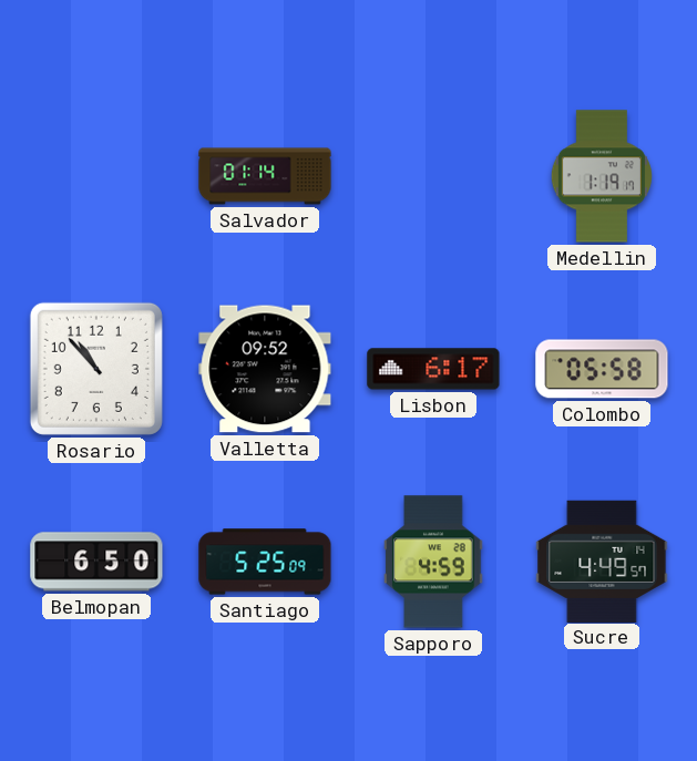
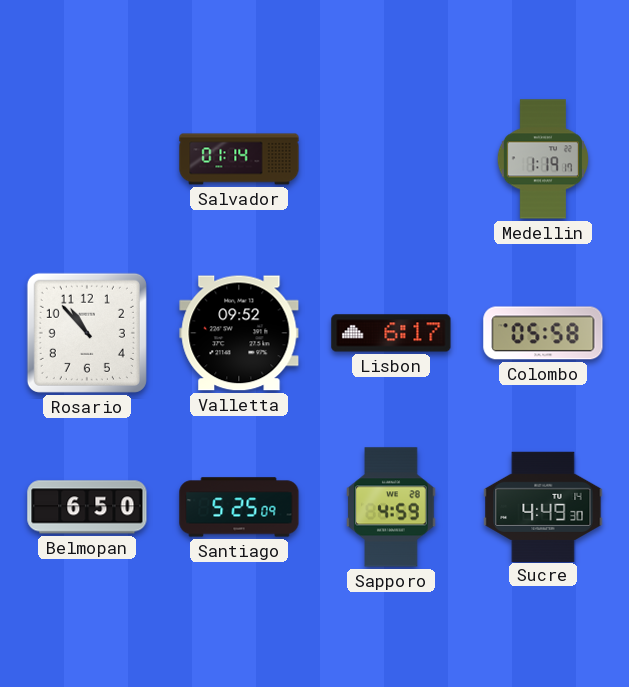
Sucre: 4:49:57 -> 4:49:30
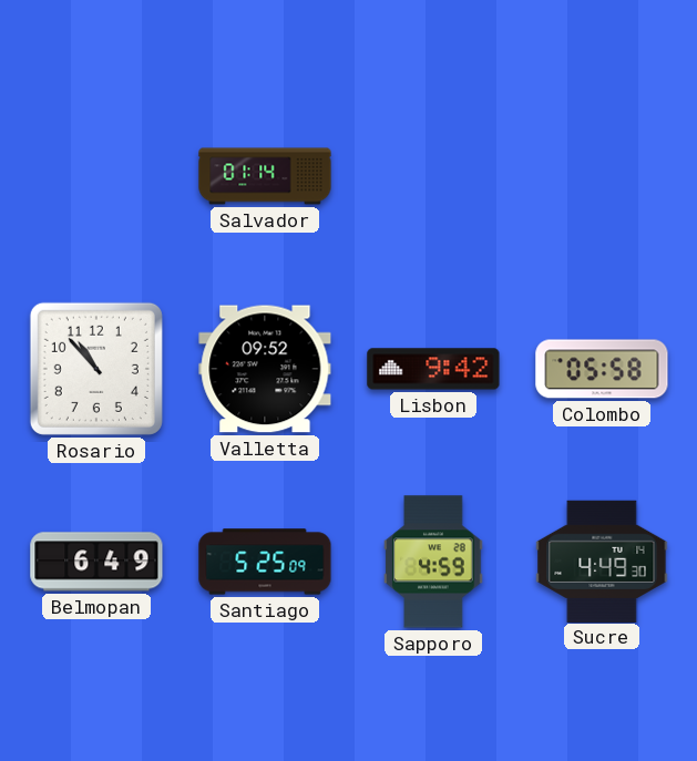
Medellin: 1:19 -> none
Lisbon: 6:17 -> 9:42
Belmopan: 6:50 -> 6:49
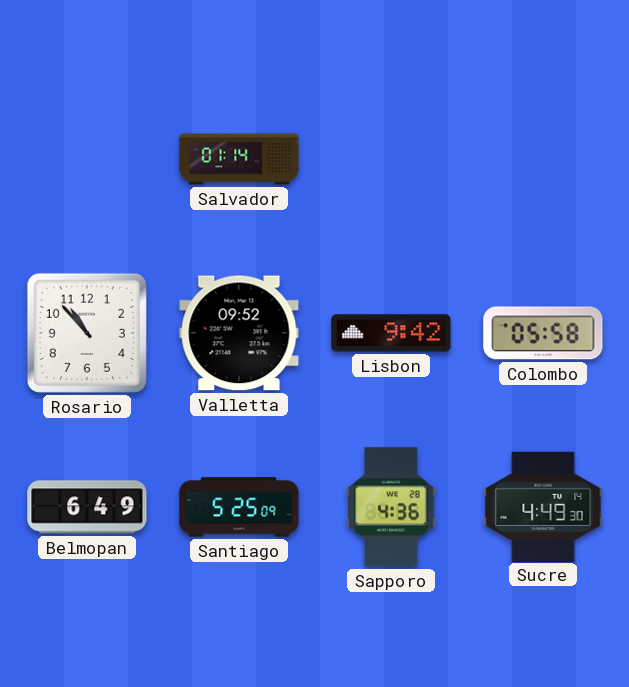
Sapporo: 4:59 -> 4:36
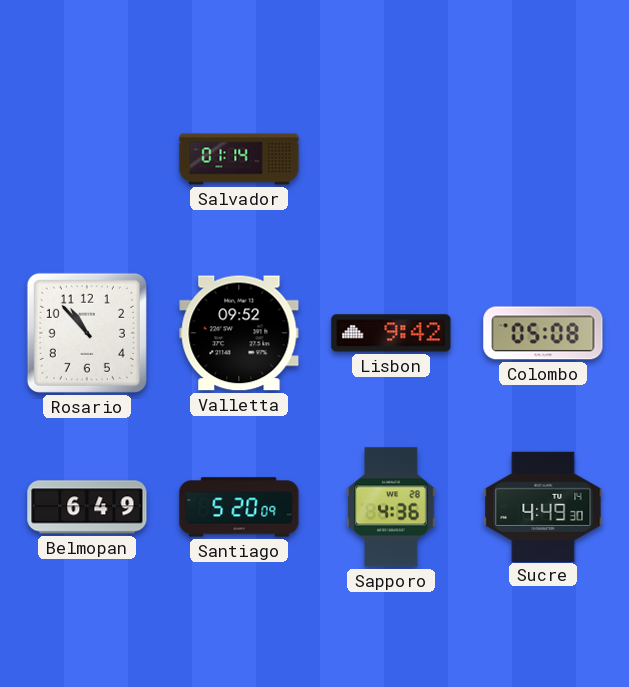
Colombo: 05:58 -> 05:08
Santiago: 5:25 -> 5:20
